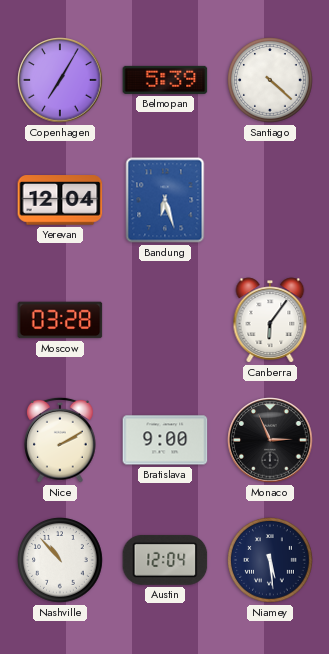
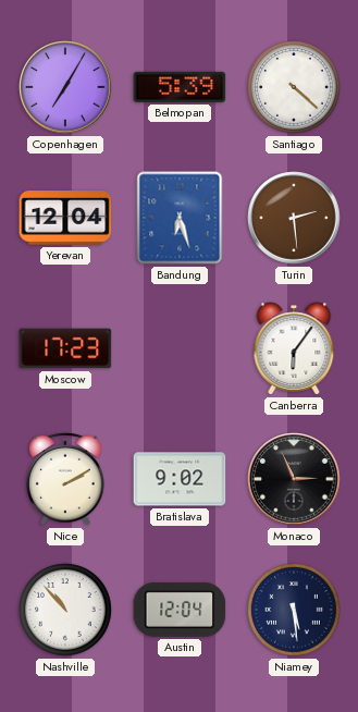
Turin: none -> 2:29
Moscow: 03:28 -> 17:23
Bratislava: 9:00 -> 9:02
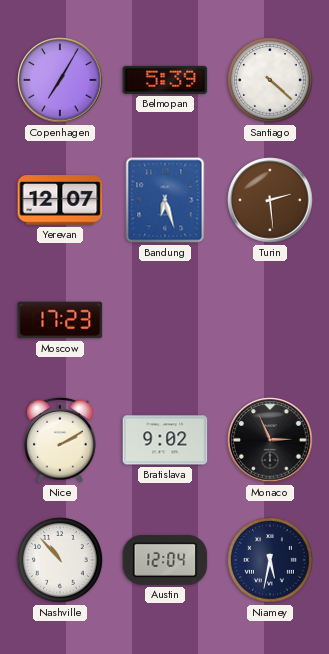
Yerevan: 12:04 -> 12:07
Canberra: 6:06 -> none
Niamey: 5:29 -> 5:32
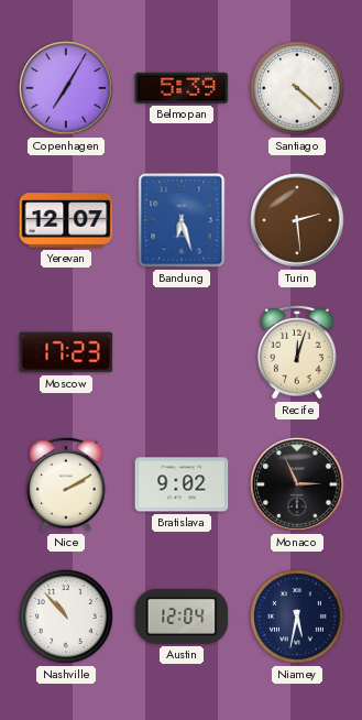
Recife: none -> 12:03
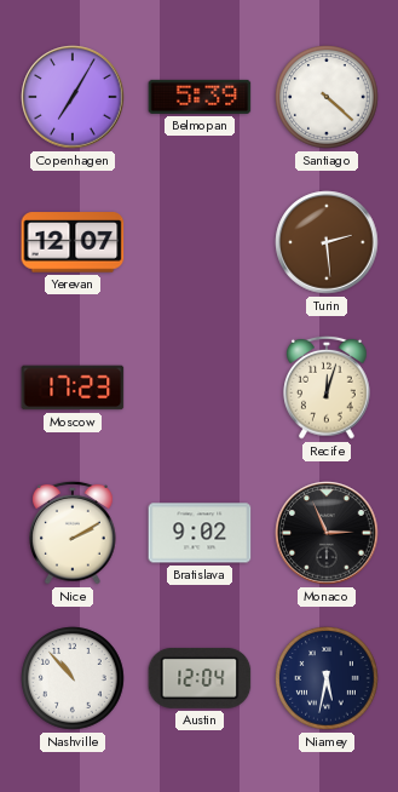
Bandung: 6:27 -> none
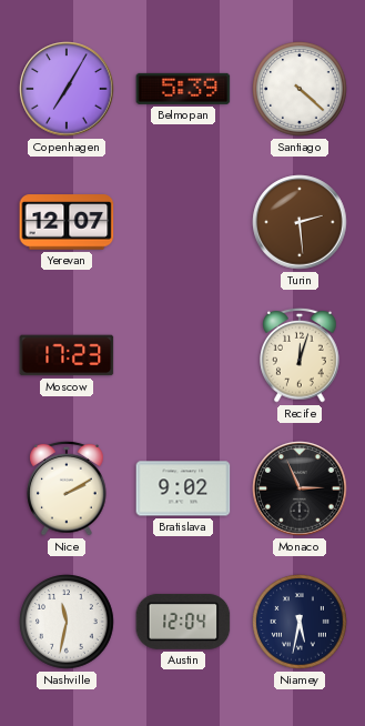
Nashville: 10:53 -> 11:32
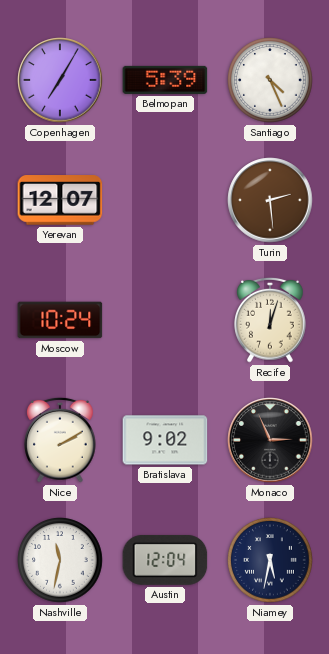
Santiago: 4:22 -> 4:26
Moscow: 17:23 -> 10:24
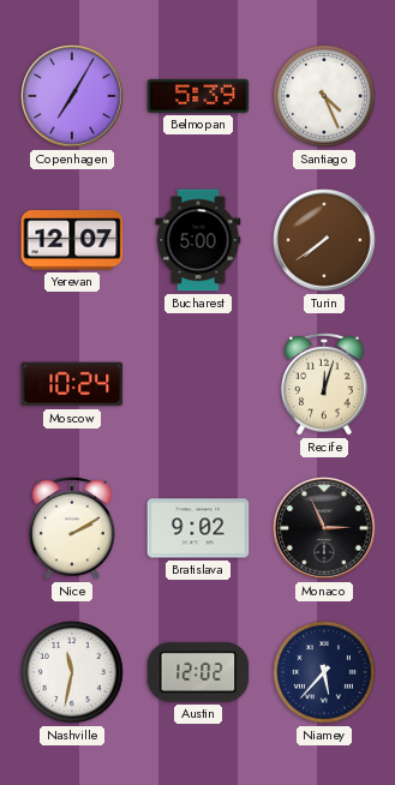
Bucharest: none -> 5:00
Turin: 2:29 -> 7:39
Austin: 12:04 -> 12:02
Niamey: 5:32 -> 5:37
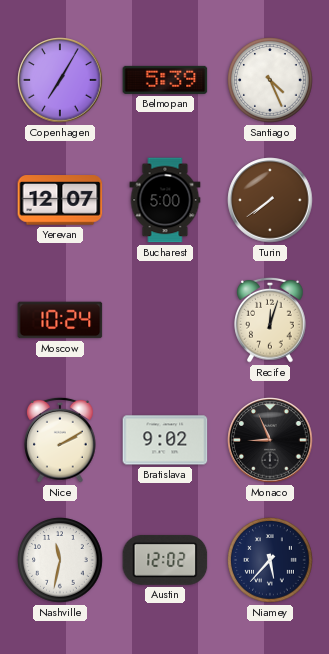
Monaco: 2:56 -> 8:56
